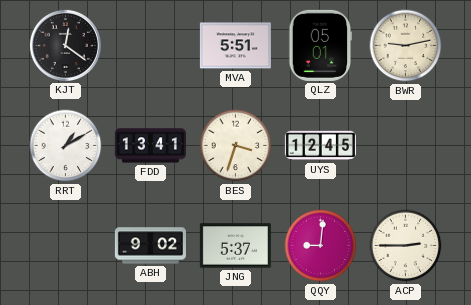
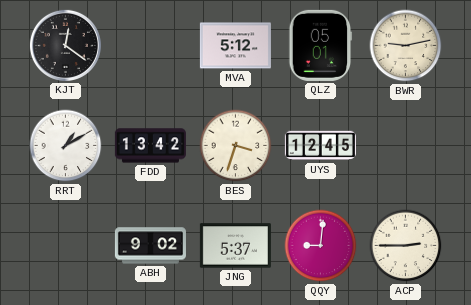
MVA: 5:51 -> 5:12
FDD: 13:41 -> 13:42
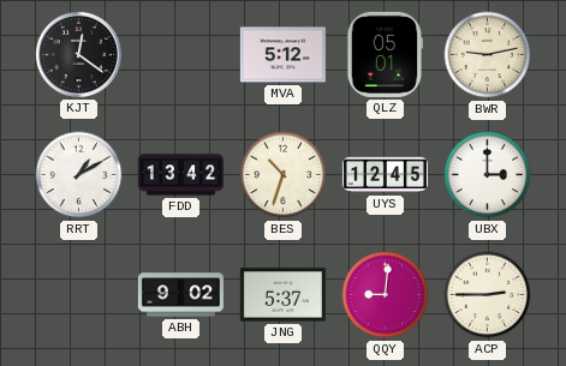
BES: 3:33 -> 10:33
UBX: none -> 3:00
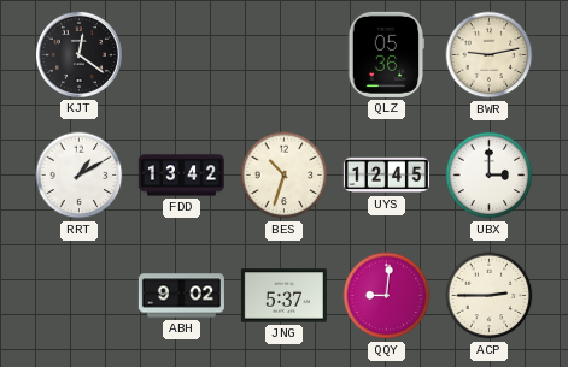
MVA: 5:12 -> none
QLZ: 05:01 -> 05:36
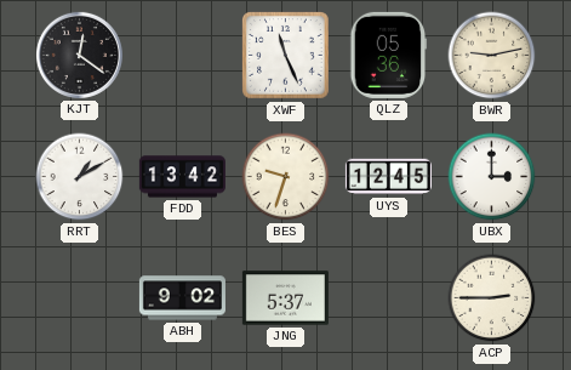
XWF: none -> 11:26
BES: 10:33 -> 9:33
QQY: 9:01 -> none
